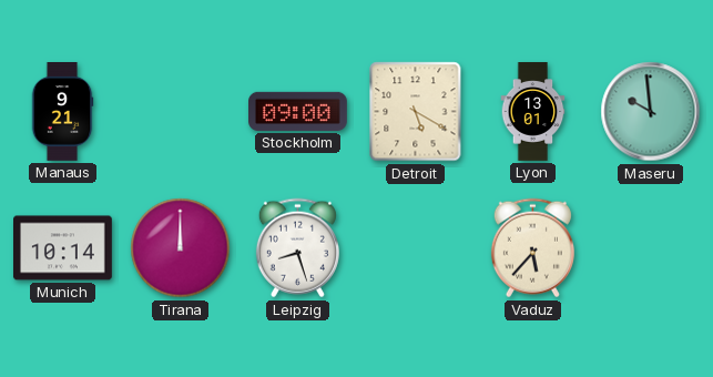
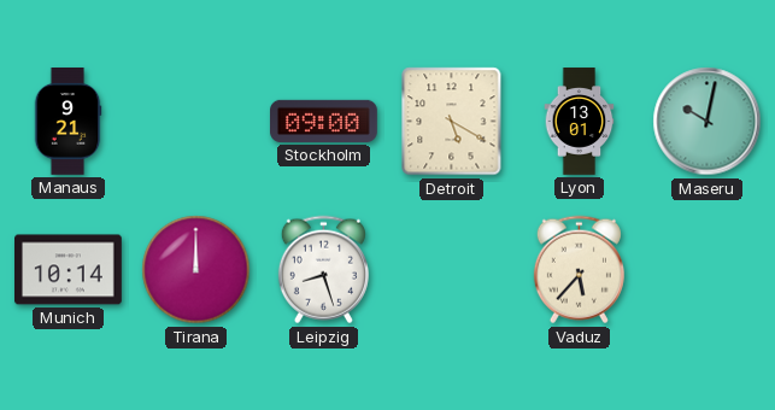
Maseru: 9:59 -> 10:02
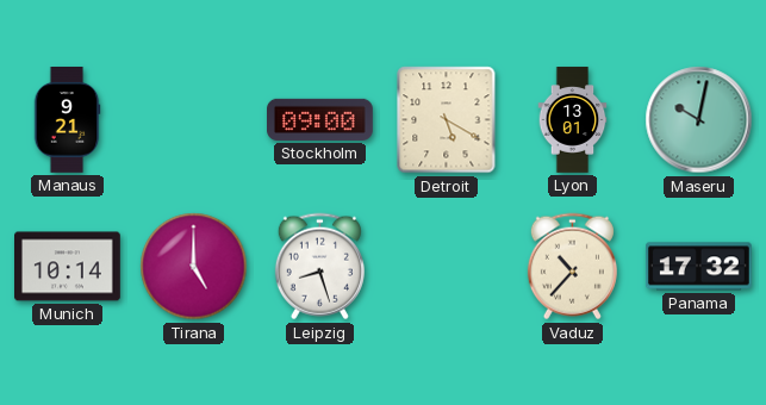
Tirana: 12:00 -> 5:00
Vaduz: 5:37 -> 10:37
Panama: none -> 17:32
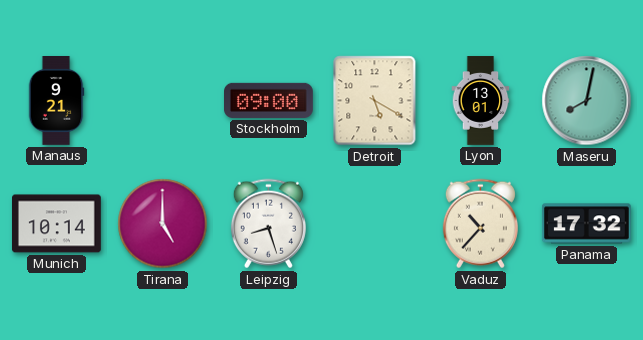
Maseru: 10:02 -> 8:02
